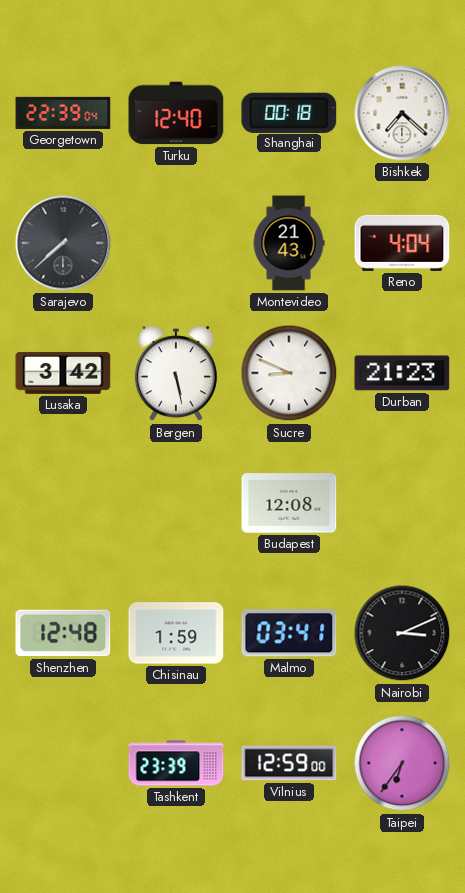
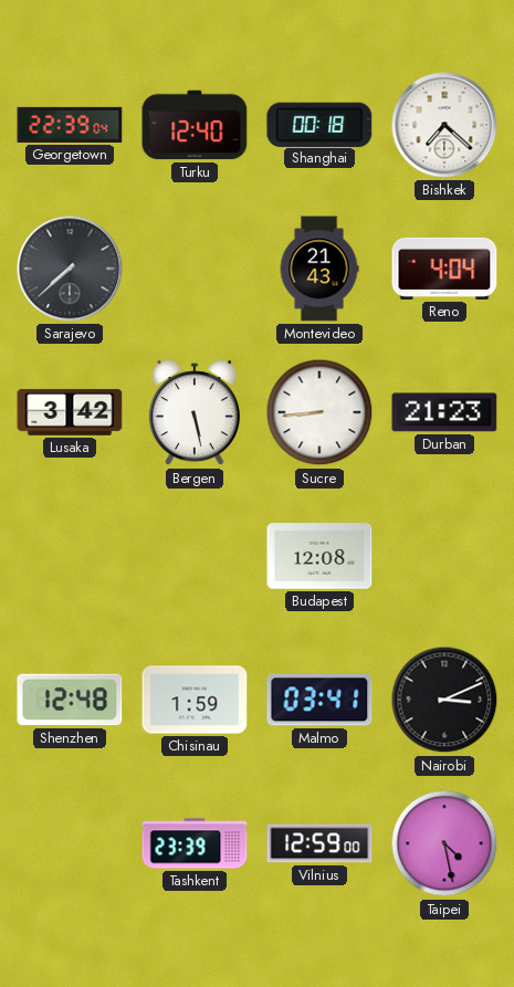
Sucre: 8:49 -> 8:44
Taipei: 6:36 -> 4:28
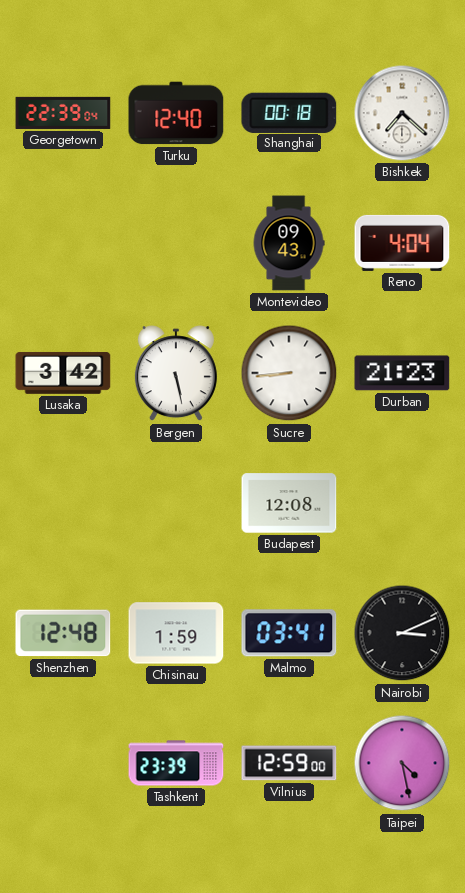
Sarajevo: 7:38 -> none
Montevideo: 21:43 -> 09:43
